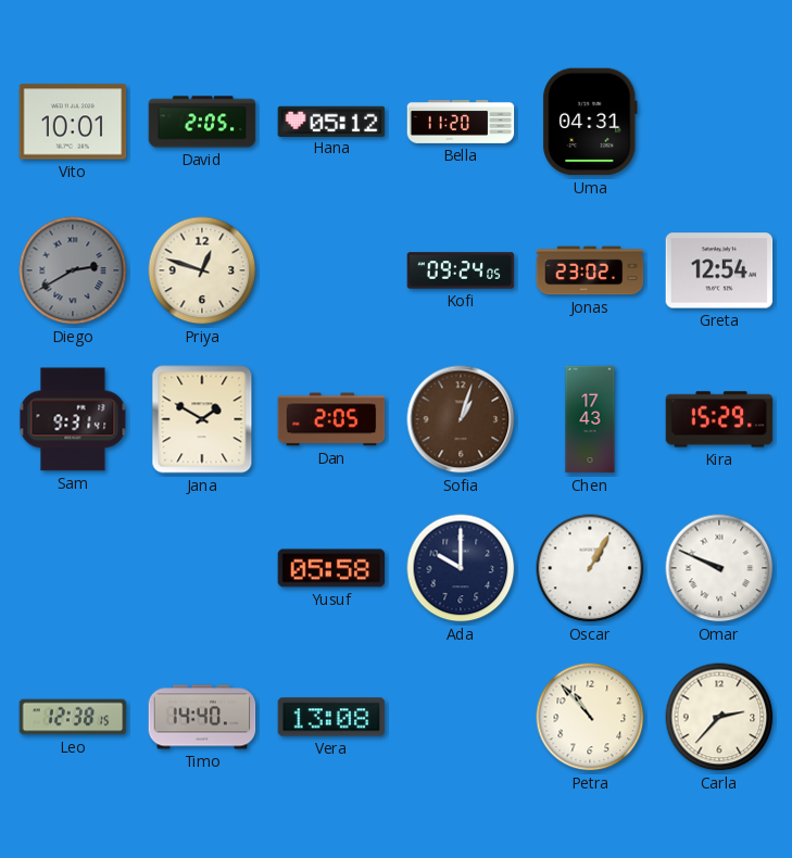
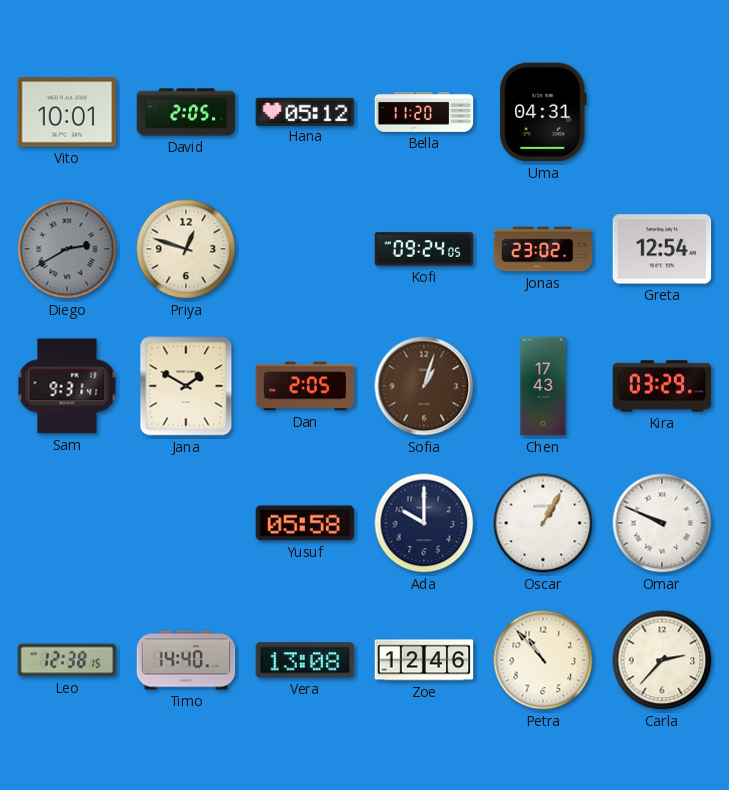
Kira: 15:29 -> 03:29
Zoe: none -> 12:46
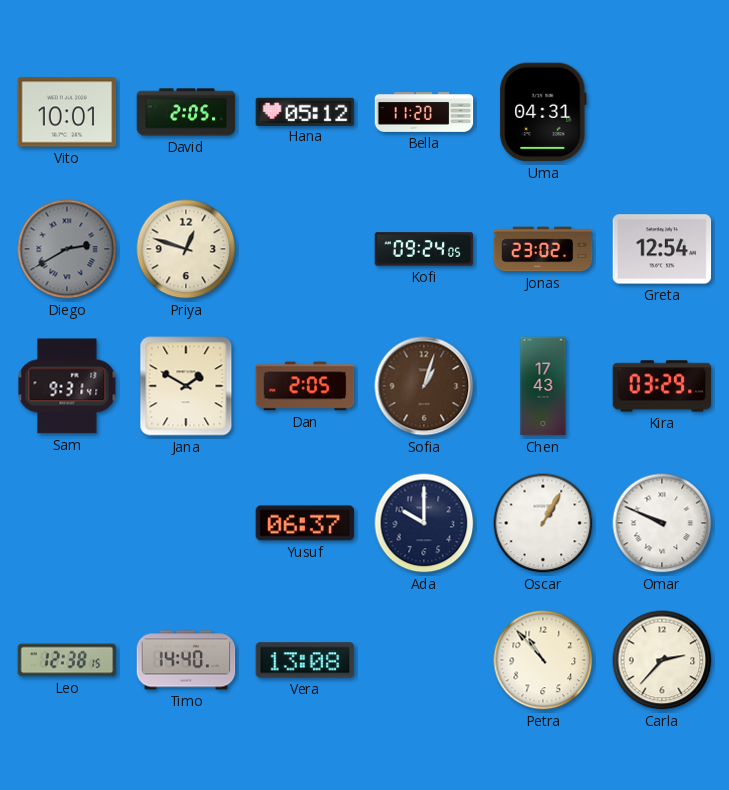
Yusuf: 05:58 -> 06:37
Zoe: 12:46 -> none
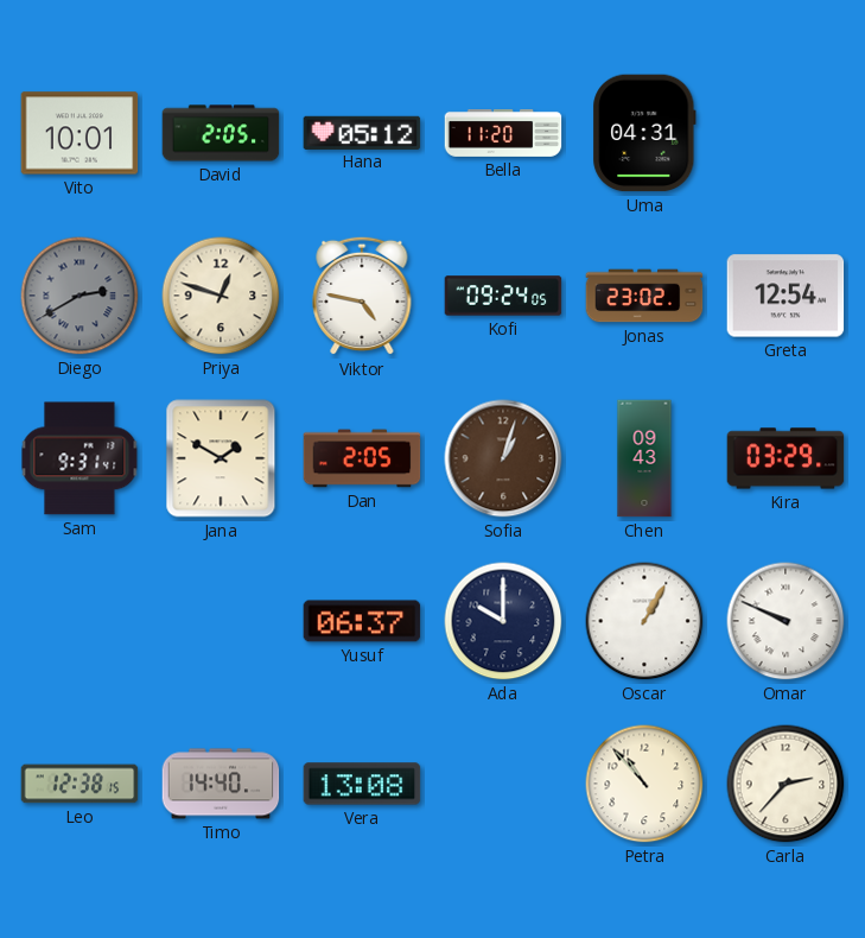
Viktor: none -> 4:47
Chen: 17:43 -> 09:43
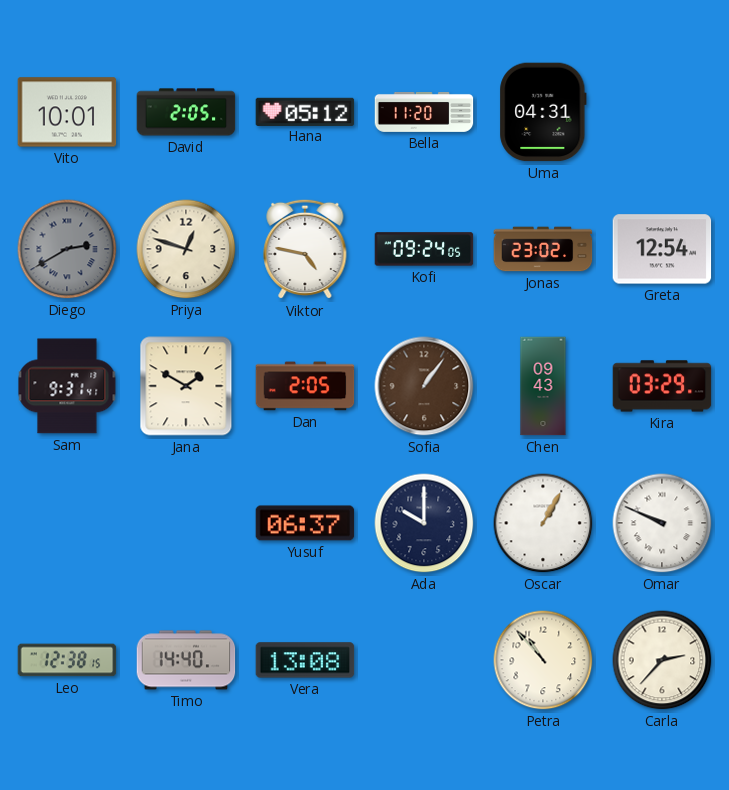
Sofia: 1:03 -> 1:06
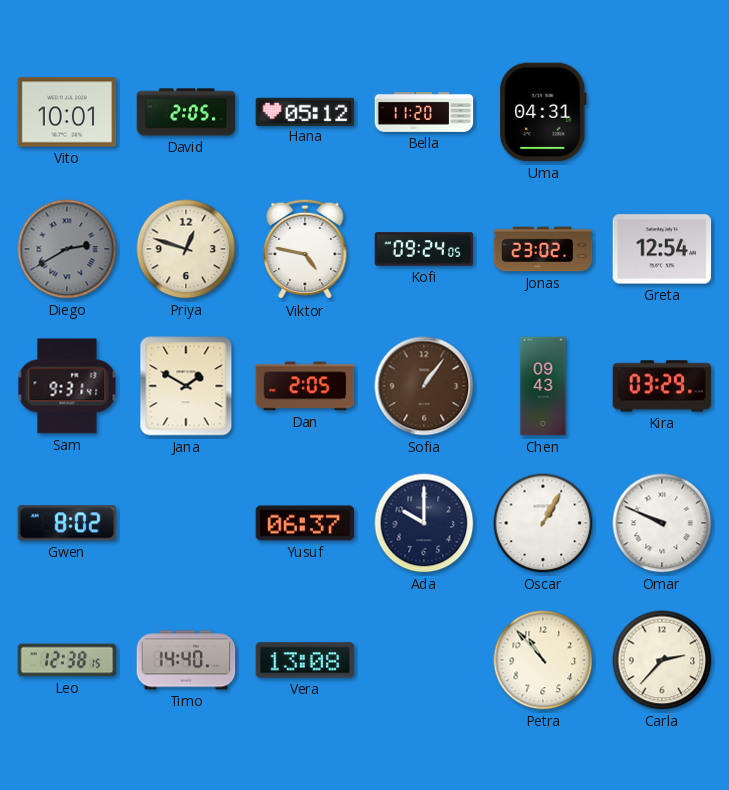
Gwen: none -> 8:02
